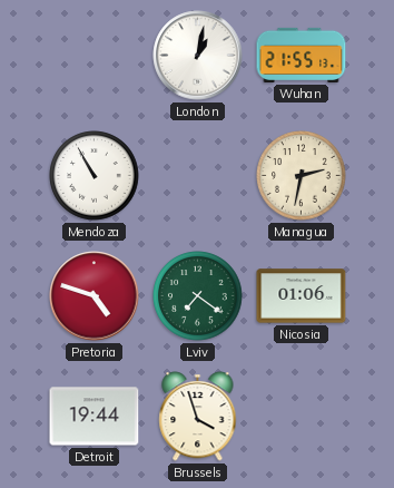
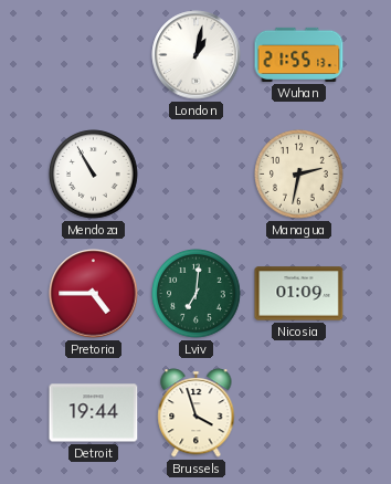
Pretoria: 4:48 -> 4:45
Lviv: 7:21 -> 7:01
Nicosia: 01:06 -> 01:09
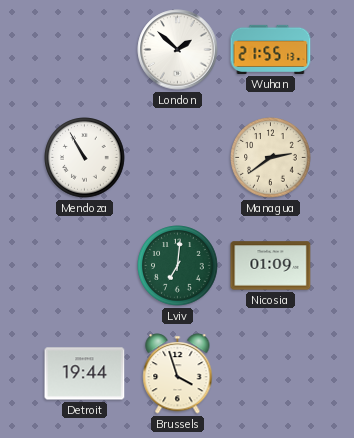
London: 1:02 -> 1:52
Managua: 2:32 -> 2:39
Pretoria: 4:45 -> none
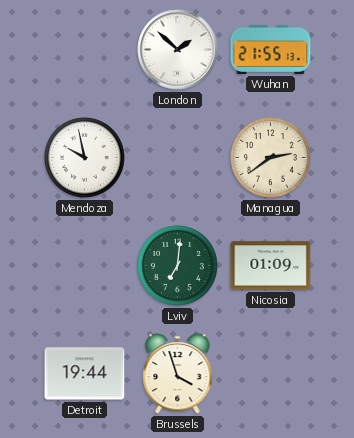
Mendoza: 10:55 -> 9:58
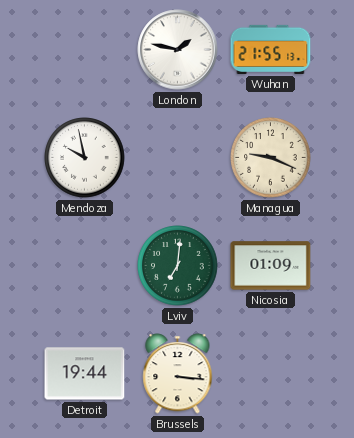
London: 1:52 -> 1:47
Managua: 2:39 -> 9:19
Brussels: 3:57 -> 3:16
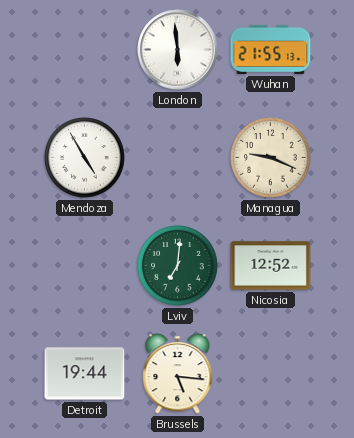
London: 1:47 -> 5:59
Mendoza: 9:58 -> 4:55
Nicosia: 01:09 -> 12:52
Brussels: 3:16 -> 5:16
